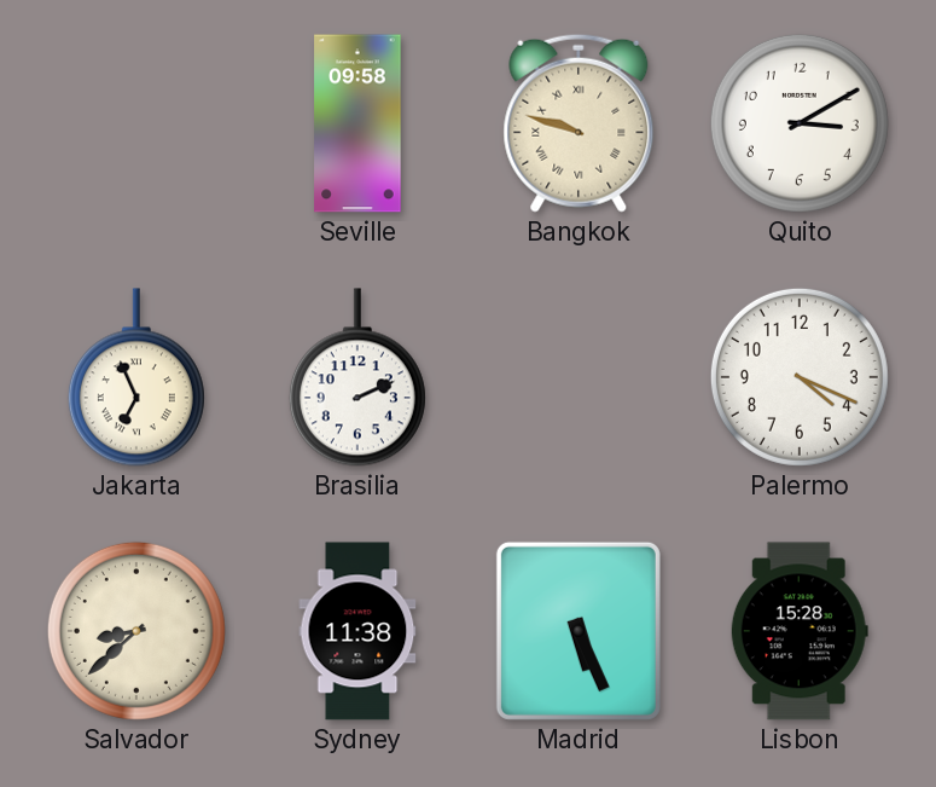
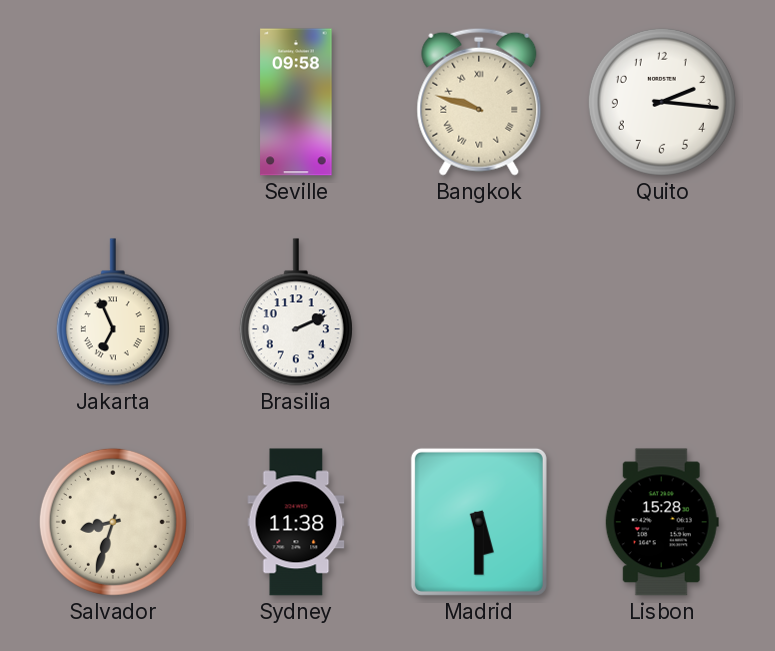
Quito: 3:10 -> 2:16
Palermo: 4:19 -> none
Salvador: 8:38 -> 8:33
Madrid: 5:26 -> 5:30
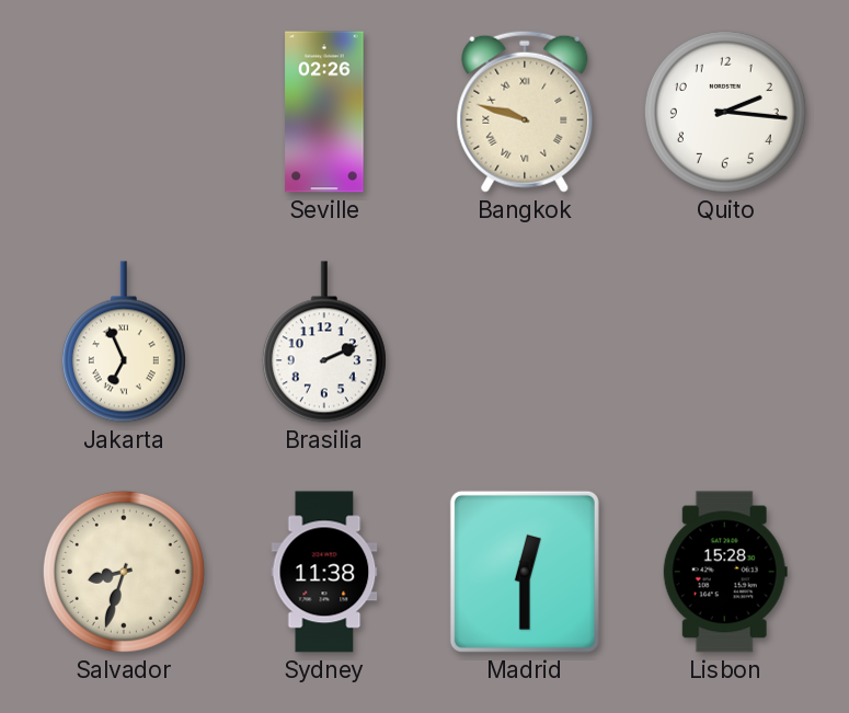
Seville: 09:58 -> 02:26
Madrid: 5:30 -> 12:30
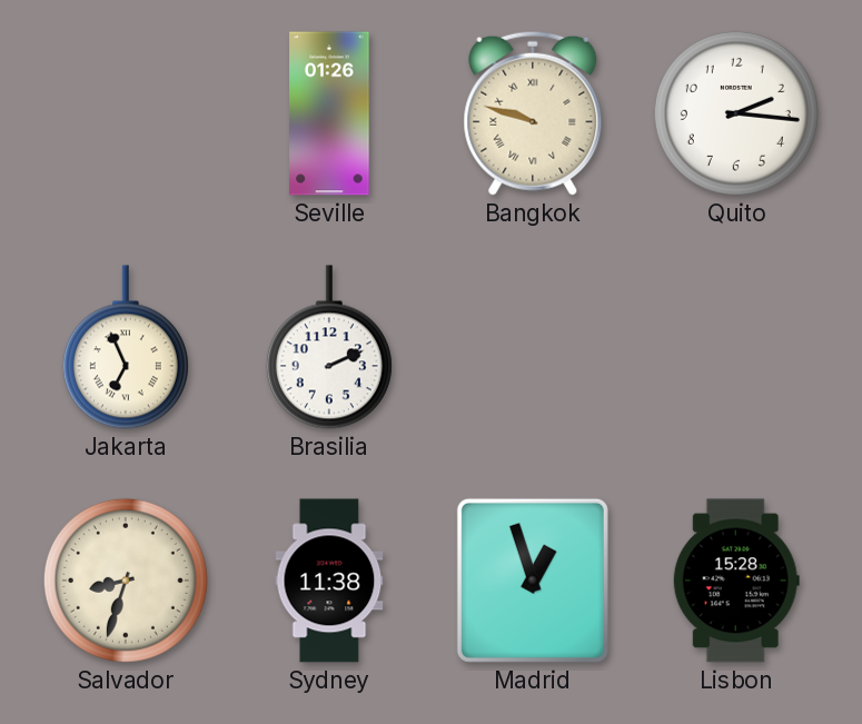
Seville: 02:26 -> 01:26
Madrid: 12:30 -> 12:57
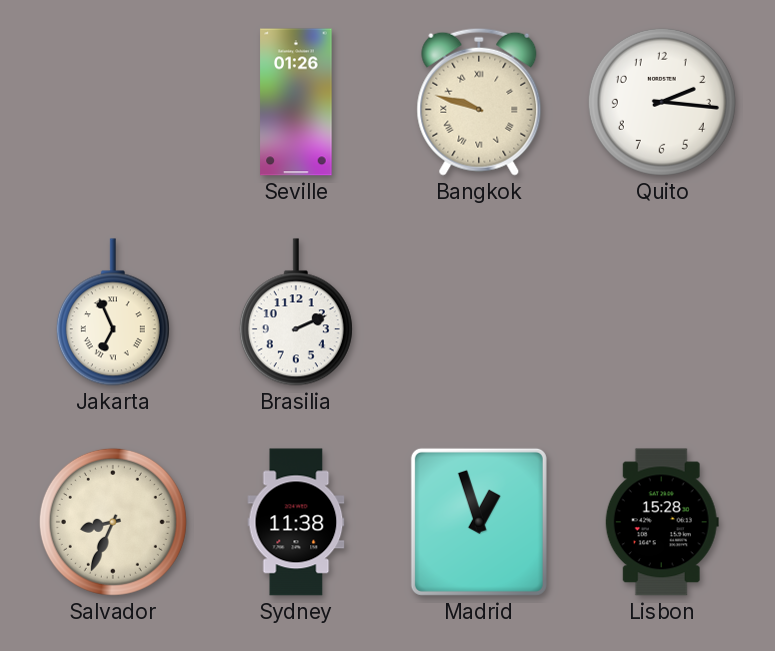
Salvador: 8:33 -> 8:34
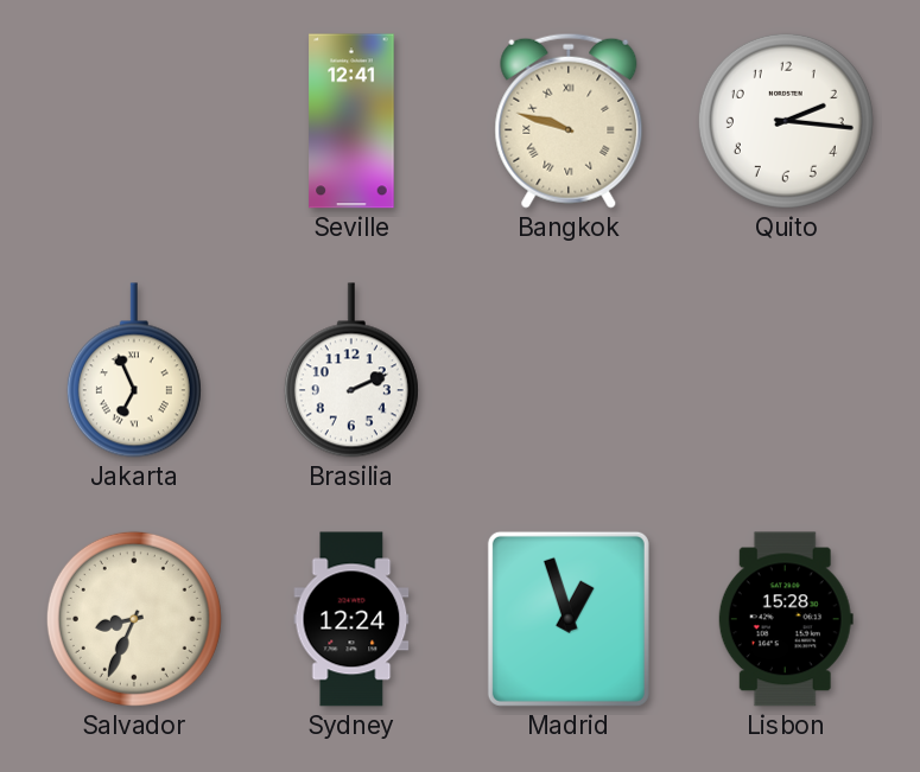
Seville: 01:26 -> 12:41
Sydney: 11:38 -> 12:24
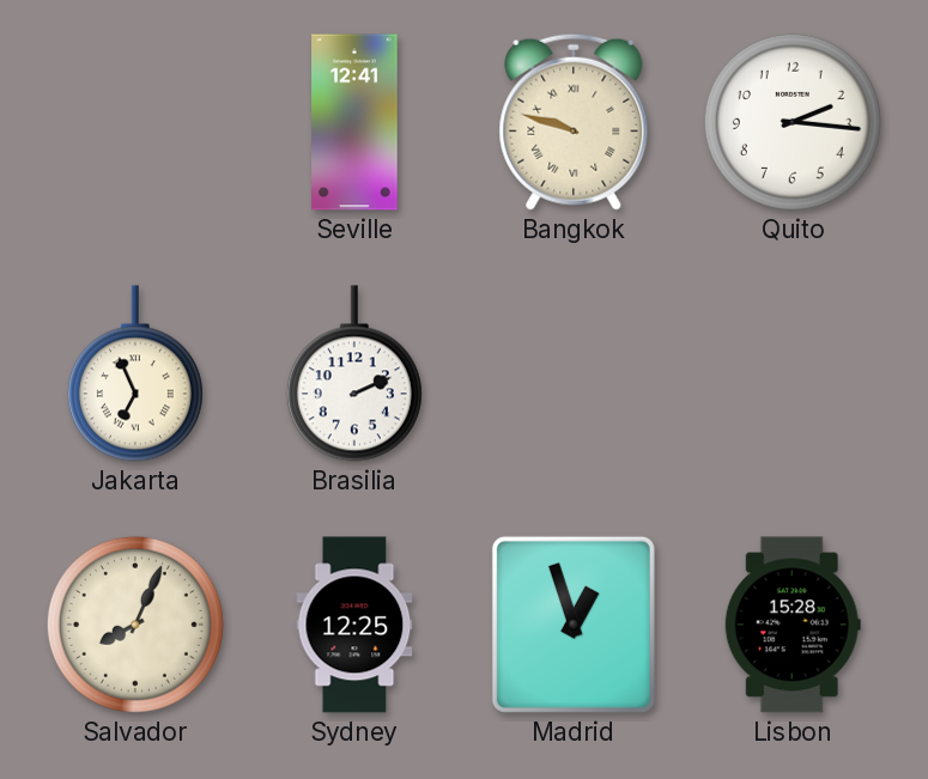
Salvador: 8:34 -> 8:04
Sydney: 12:24 -> 12:25
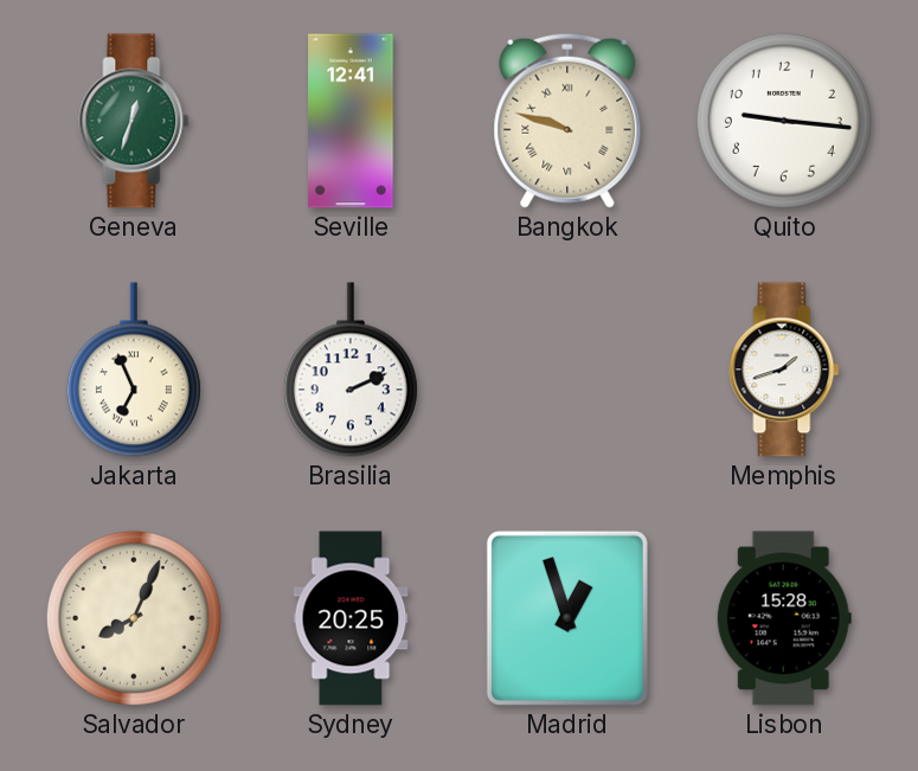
Geneva: none -> 12:33
Quito: 2:16 -> 9:16
Memphis: none -> 1:42
Sydney: 12:25 -> 20:25
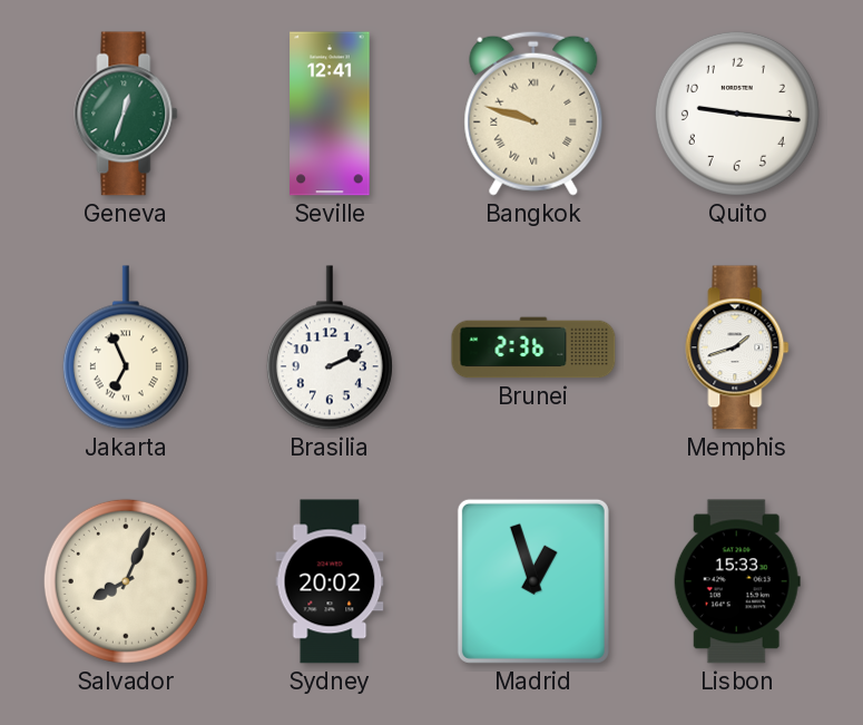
Brunei: none -> 2:36
Sydney: 20:25 -> 20:02
Lisbon: 15:28 -> 15:33
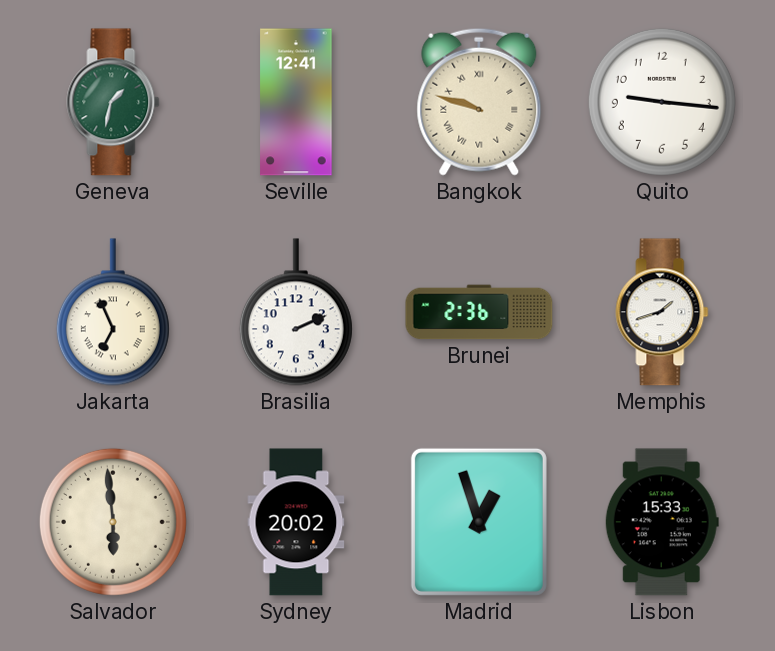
Geneva: 12:33 -> 1:32
Salvador: 8:04 -> 5:59
